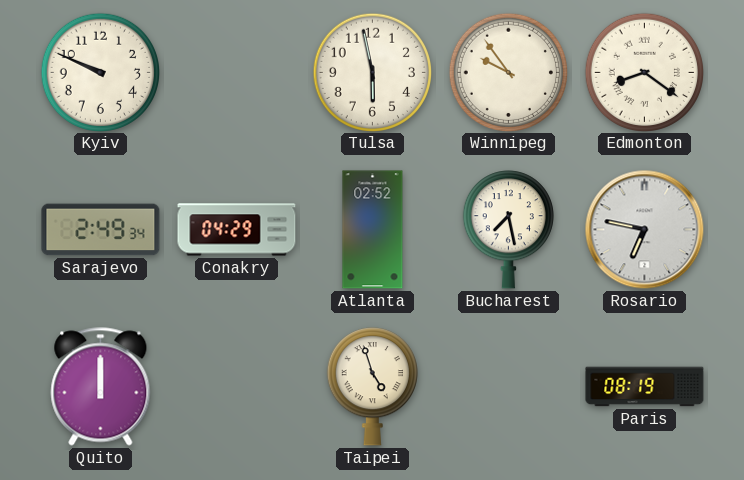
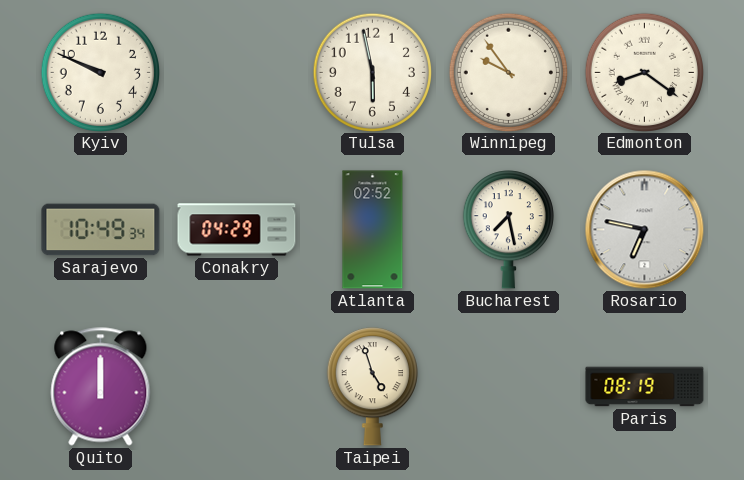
Sarajevo: 2:49 -> 10:49
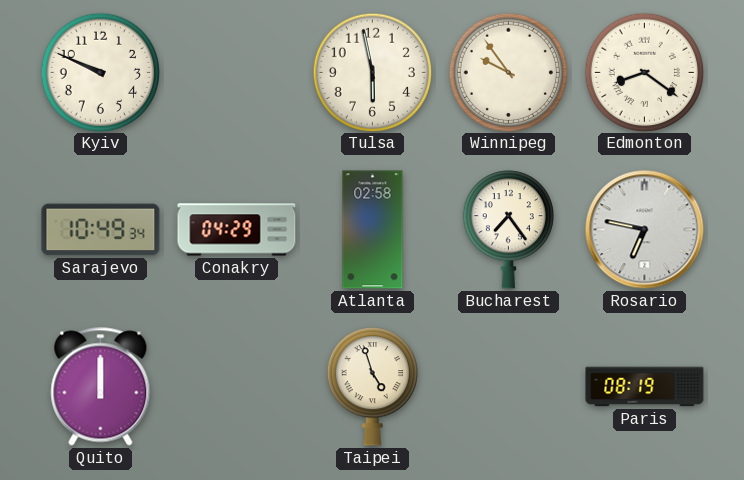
Atlanta: 02:52 -> 02:58
Bucharest: 7:28 -> 7:24
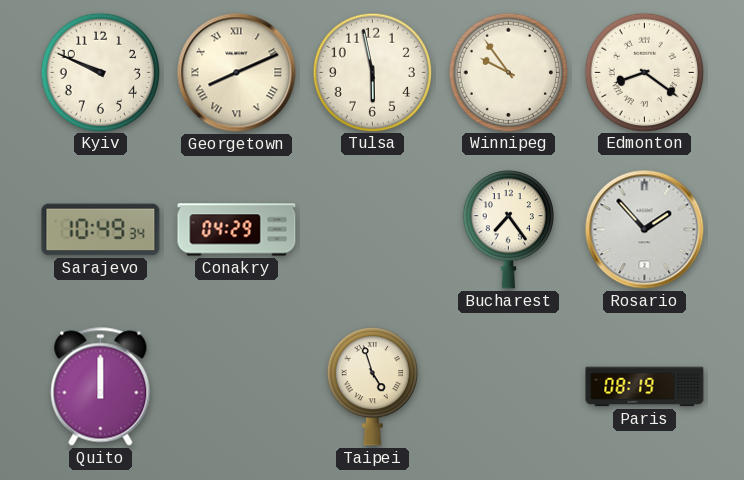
Georgetown: none -> 8:11
Atlanta: 02:58 -> none
Rosario: 6:47 -> 1:53
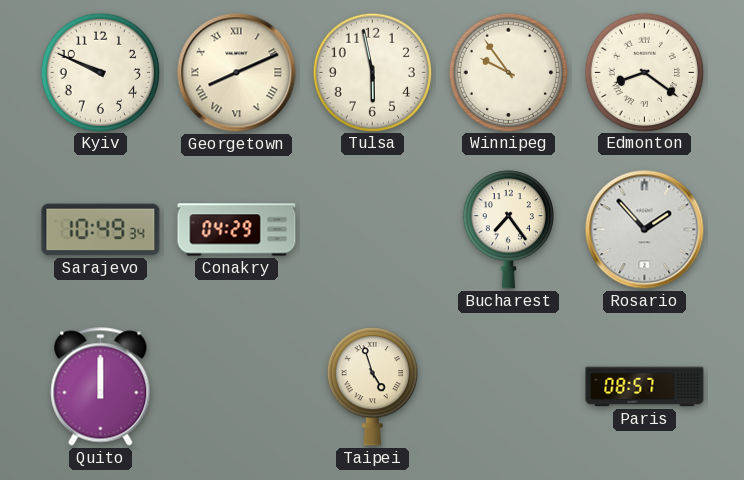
Paris: 08:19 -> 08:57
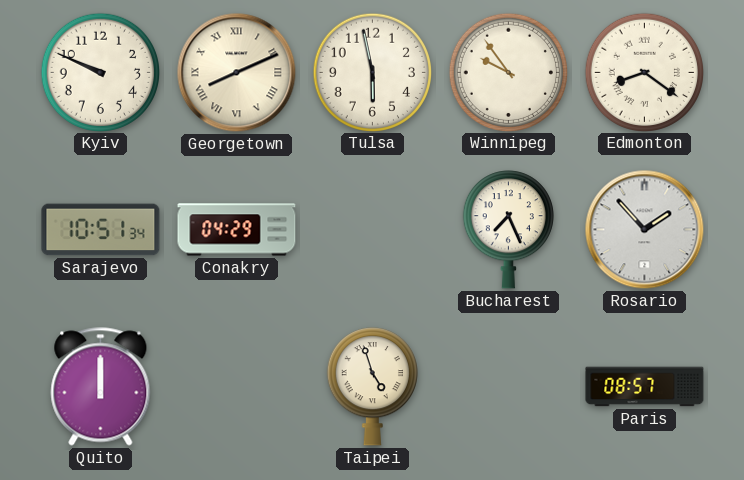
Sarajevo: 10:49 -> 10:51
Bucharest: 7:24 -> 7:26
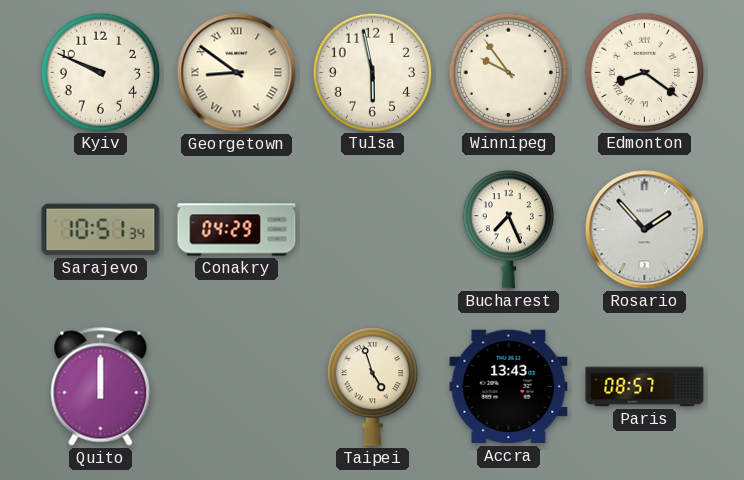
Georgetown: 8:11 -> 8:51
Accra: none -> 13:43
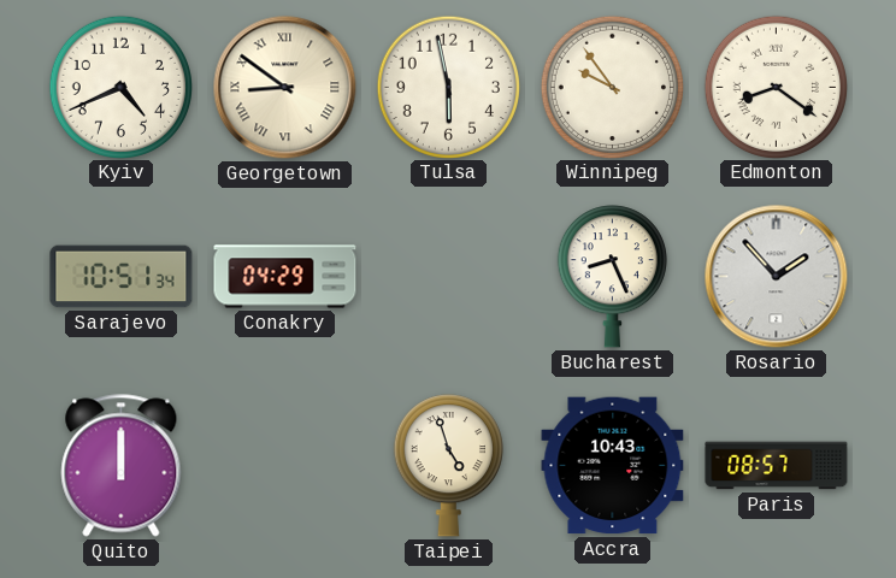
Kyiv: 9:49 -> 4:41
Bucharest: 7:26 -> 8:26
Accra: 13:43 -> 10:43
